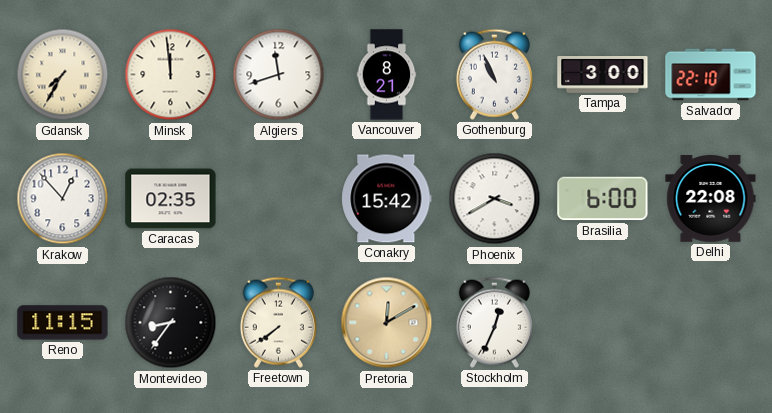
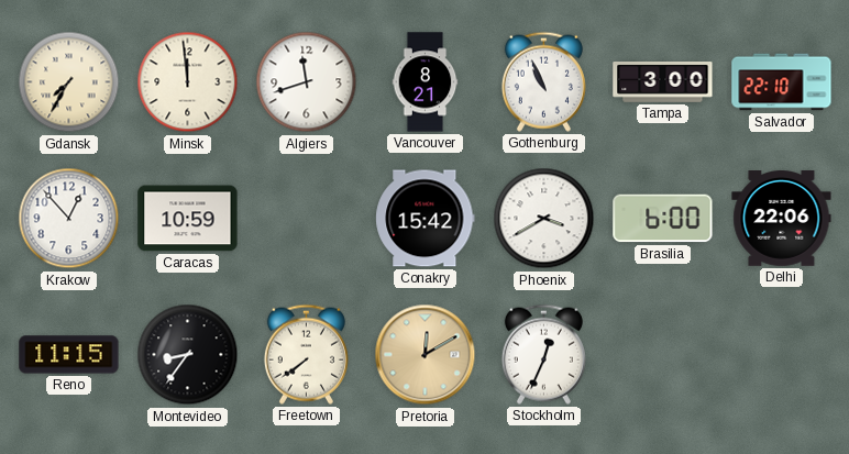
Caracas: 02:35 -> 10:59
Delhi: 22:08 -> 22:06
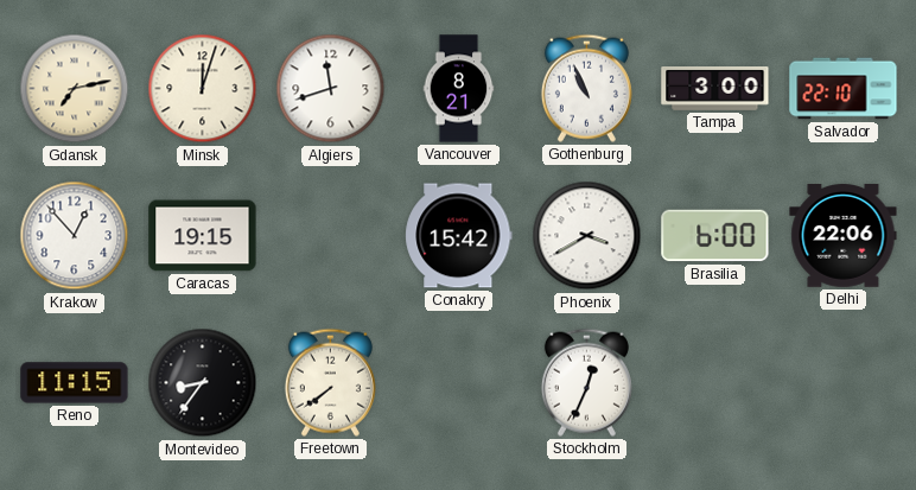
Gdansk: 7:35 -> 7:13
Minsk: 11:59 -> 12:03
Caracas: 10:59 -> 19:15
Pretoria: 12:10 -> none
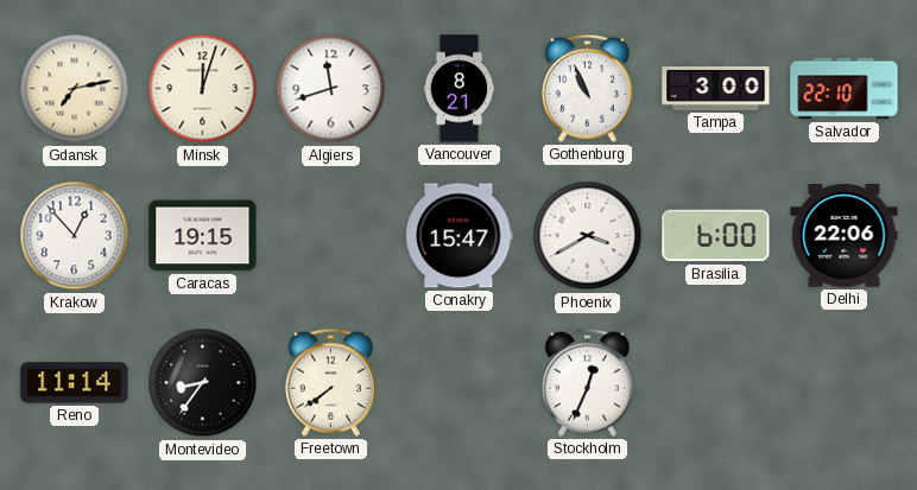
Conakry: 15:42 -> 15:47
Reno: 11:15 -> 11:14
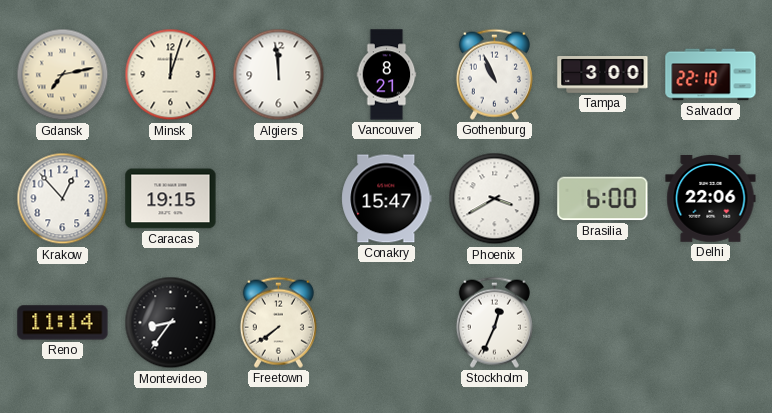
Algiers: 11:42 -> 11:59
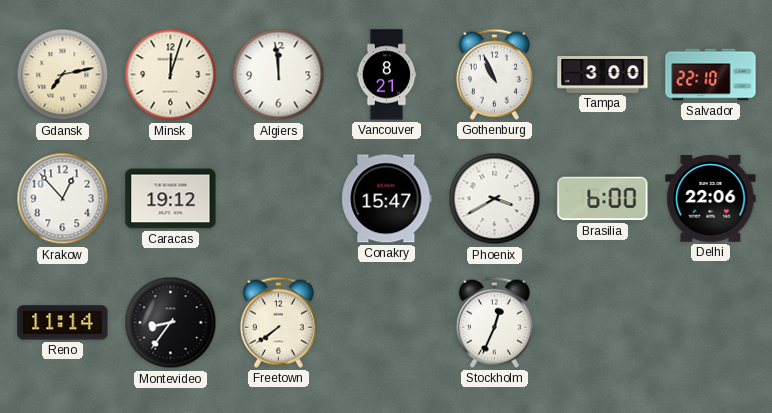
Caracas: 19:15 -> 19:12
